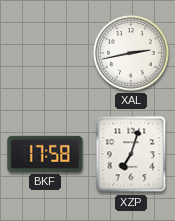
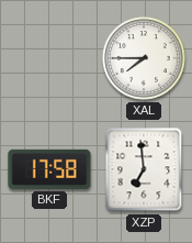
XAL: 2:43 -> 7:45
XZP: 7:03 -> 6:59
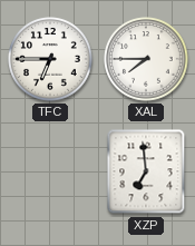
TFC: none -> 6:45
BKF: 17:58 -> none
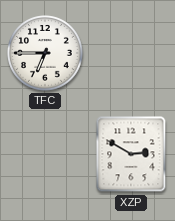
XAL: 7:45 -> none
XZP: 6:59 -> 2:50
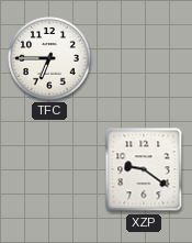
XZP: 2:50 -> 9:21
